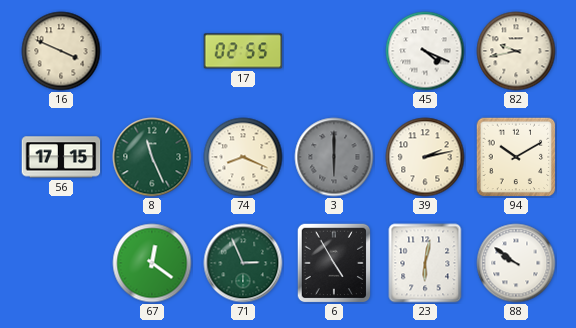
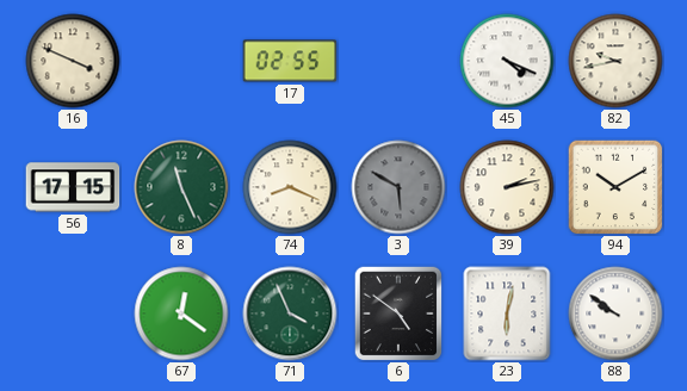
3: 6:00 -> 5:50
71: 2:56 -> 3:56
6: 4:55 -> 4:51
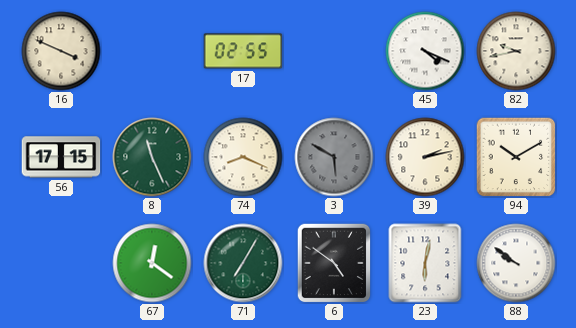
71: 3:56 -> 7:05
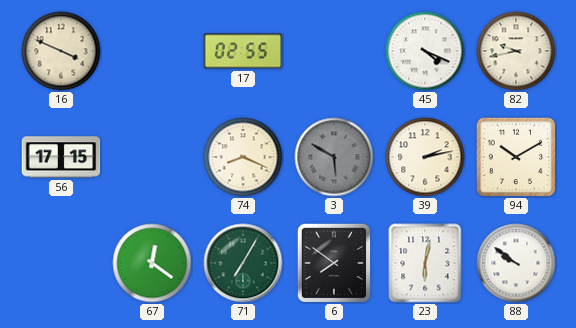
8: 11:26 -> none
6: 4:51 -> 7:51
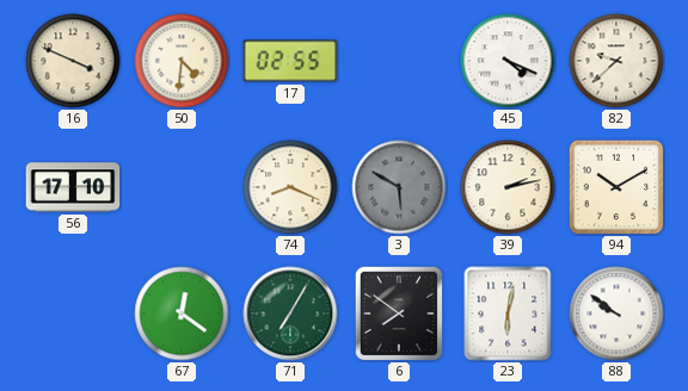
50: none -> 4:31
82: 9:43 -> 9:38
56: 17:15 -> 17:10
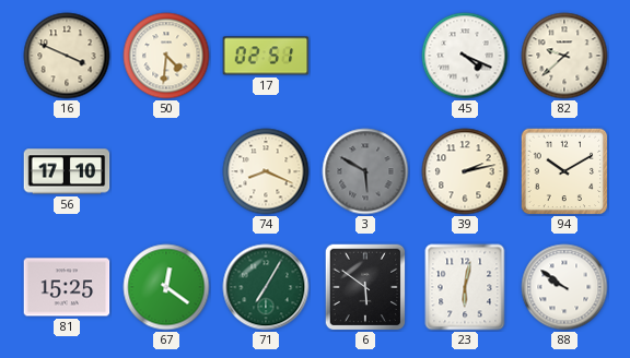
17: 02:55 -> 02:51
81: none -> 15:25
6: 7:51 -> 5:51
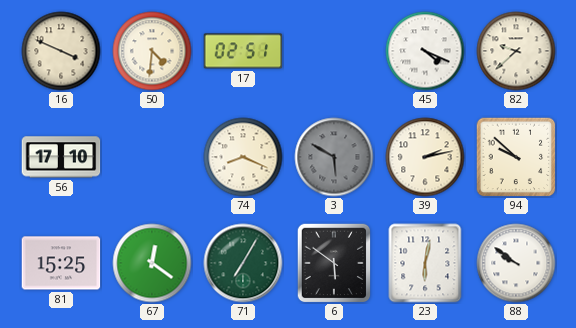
94: 10:10 -> 9:52
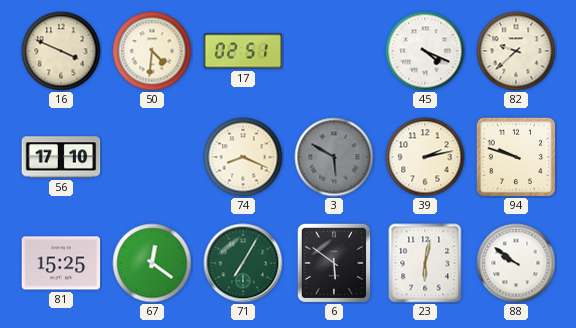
94: 9:52 -> 9:48
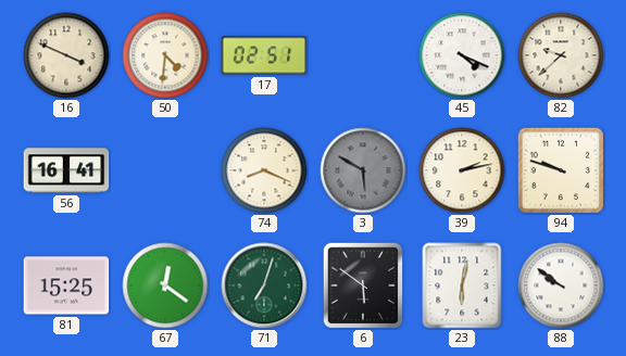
56: 17:10 -> 16:41
71: 7:05 -> 7:03
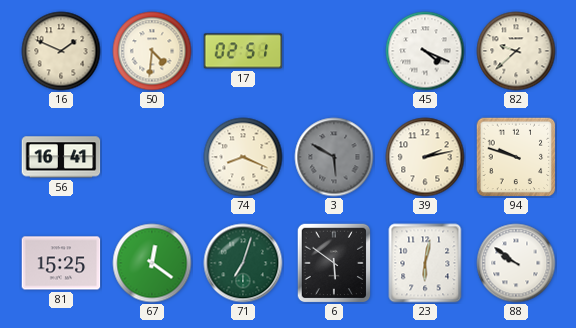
16: 3:49 -> 1:49
